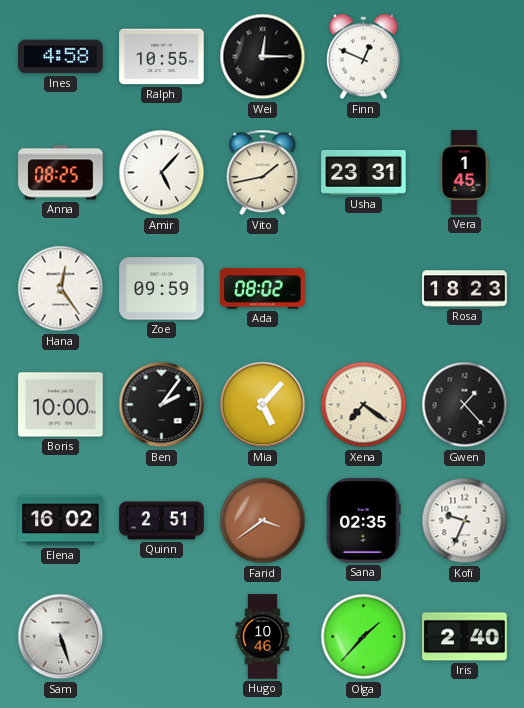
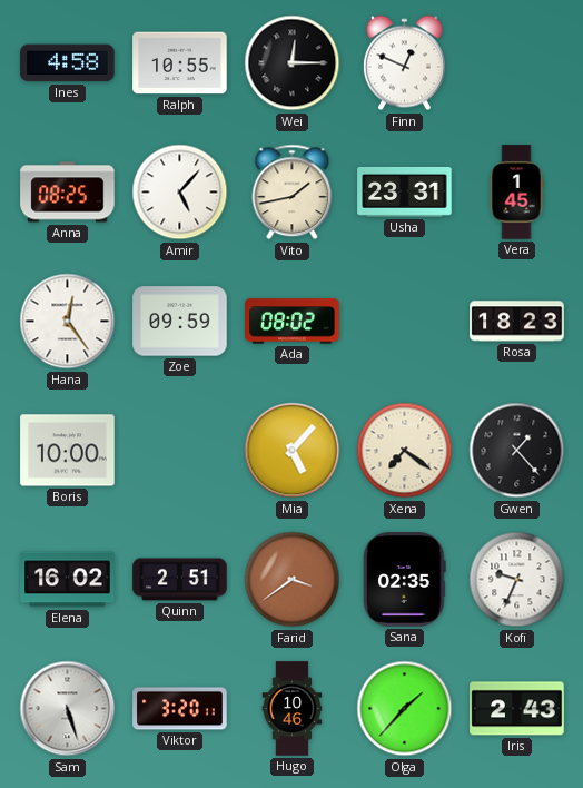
Ben: 2:06 -> none
Viktor: none -> 3:20
Iris: 2:40 -> 2:43
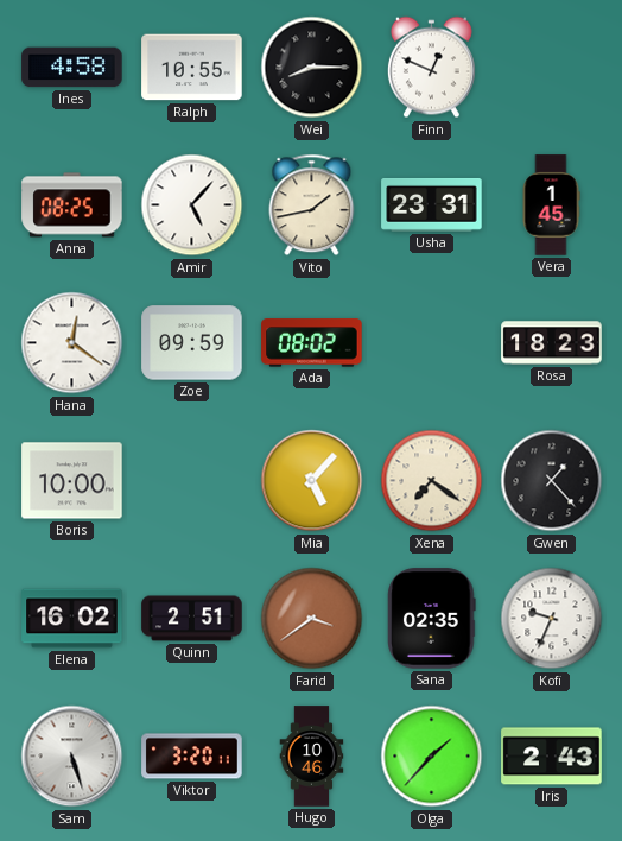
Wei: 12:15 -> 8:15
Hana: 12:24 -> 12:21
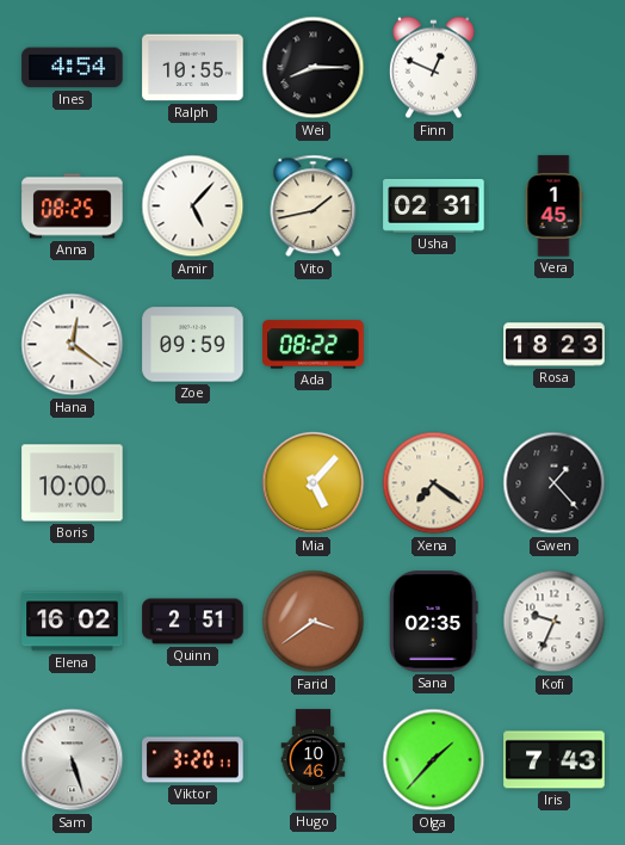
Ines: 4:58 -> 4:54
Usha: 23:31 -> 02:31
Ada: 08:02 -> 08:22
Iris: 2:43 -> 7:43
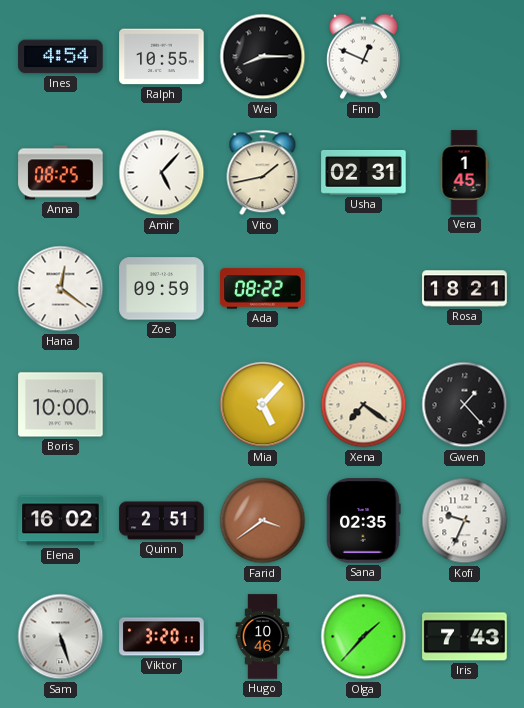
Rosa: 18:23 -> 18:21
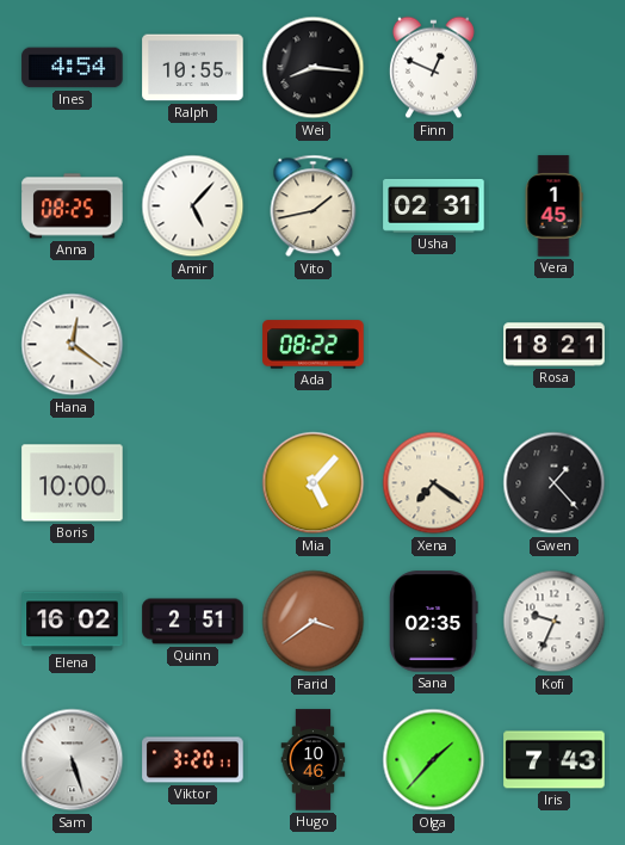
Wei: 8:15 -> 8:16
Zoe: 09:59 -> none
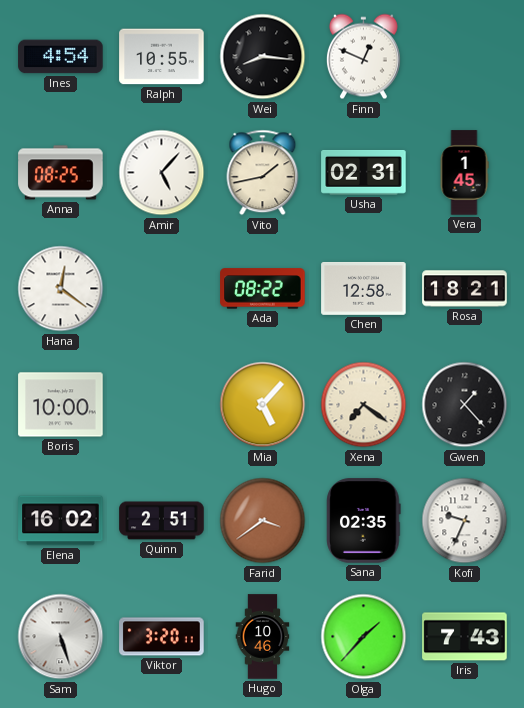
Chen: none -> 12:58
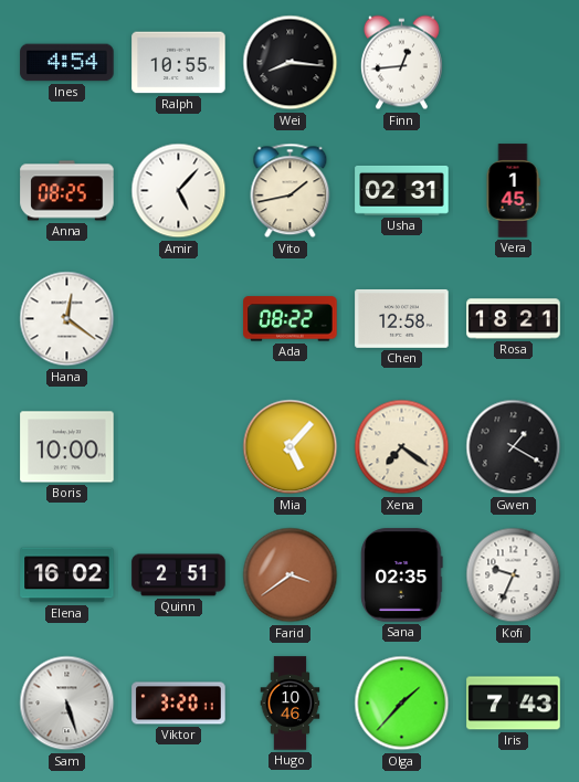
Finn: 12:49 -> 12:44
Gwen: 1:23 -> 1:20
